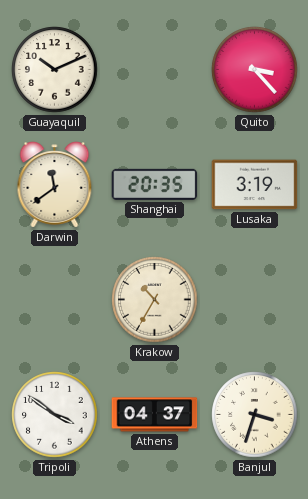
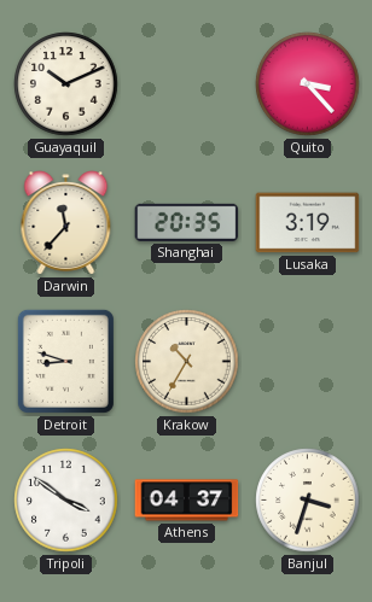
Darwin: 11:39 -> 11:37
Detroit: none -> 8:48
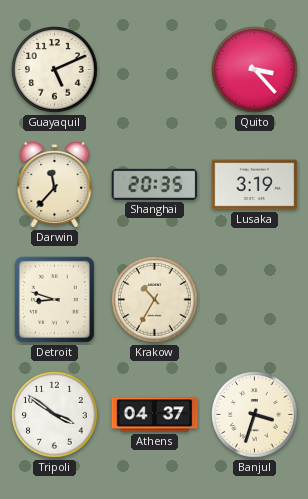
Guayaquil: 10:11 -> 5:11
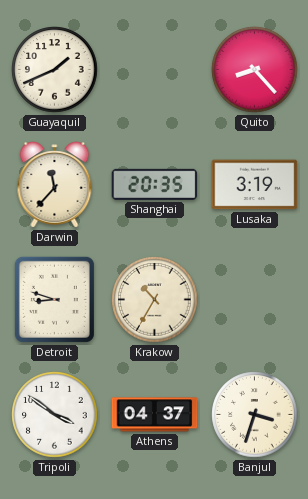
Guayaquil: 5:11 -> 1:41
Quito: 3:23 -> 8:23
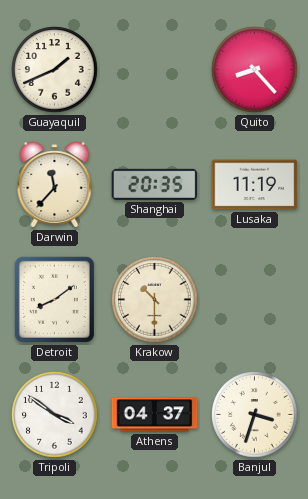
Lusaka: 3:19 -> 11:19
Detroit: 8:48 -> 8:09
Krakow: 10:35 -> 10:30
